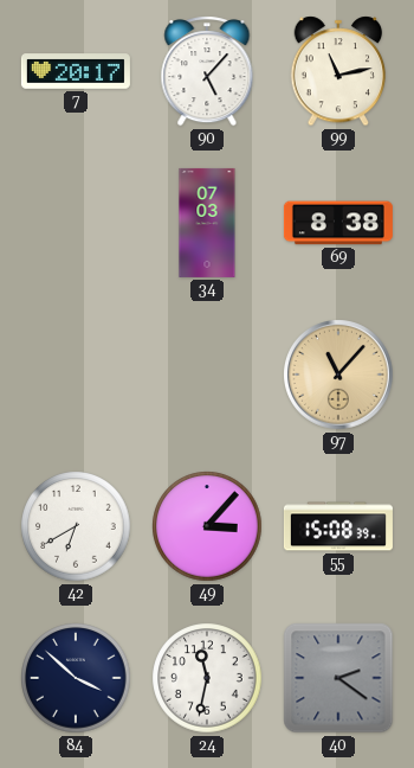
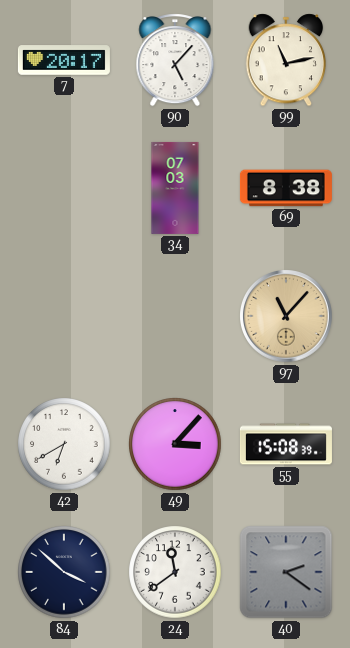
24: 11:32 -> 11:39
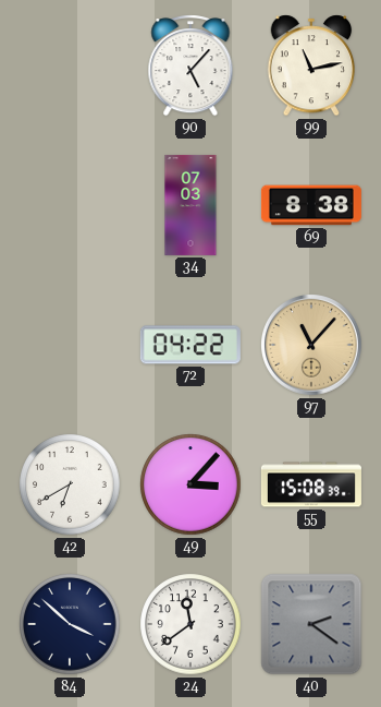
7: 20:17 -> none
72: none -> 04:22
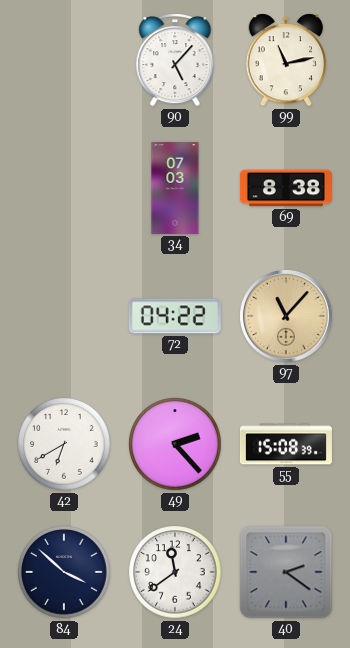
49: 3:07 -> 2:23
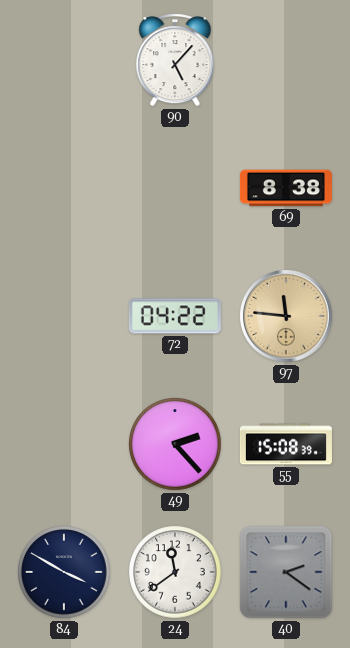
99: 11:13 -> none
34: 07:03 -> none
97: 11:07 -> 11:46
42: 6:40 -> none
84: 3:52 -> 3:50
